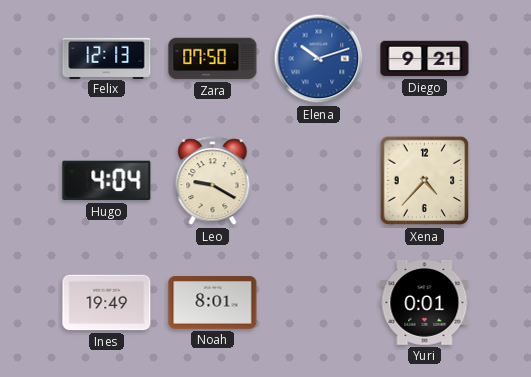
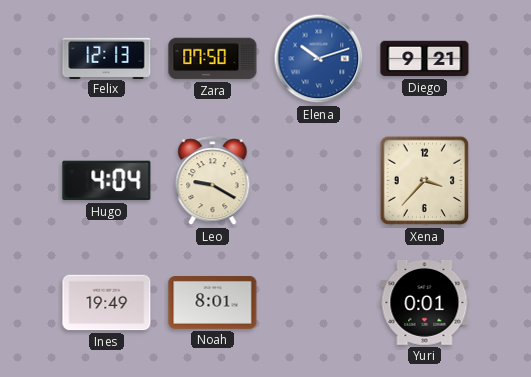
Xena: 4:37 -> 3:37
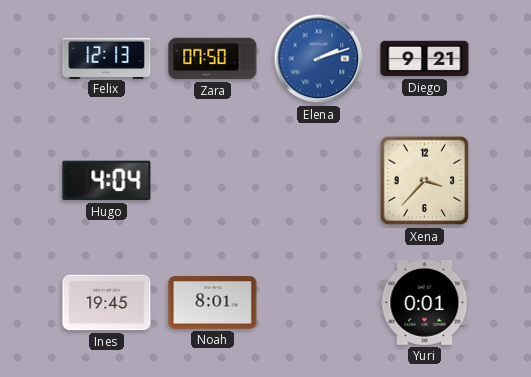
Elena: 10:12 -> 2:12
Leo: 9:20 -> none
Ines: 19:49 -> 19:45
